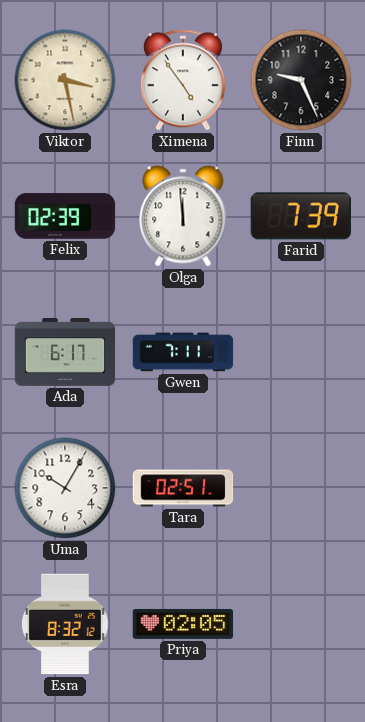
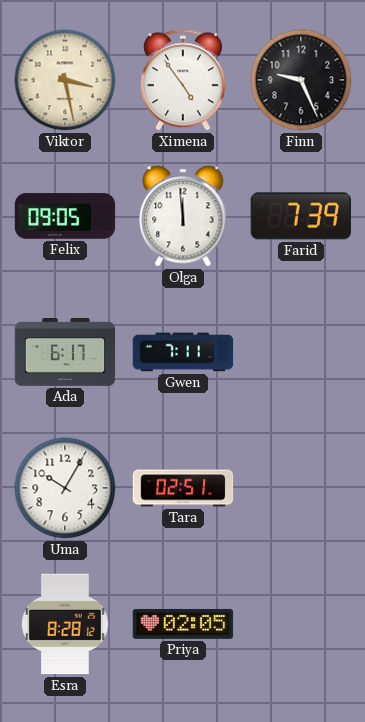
Felix: 02:39 -> 09:05
Esra: 8:32 -> 8:28
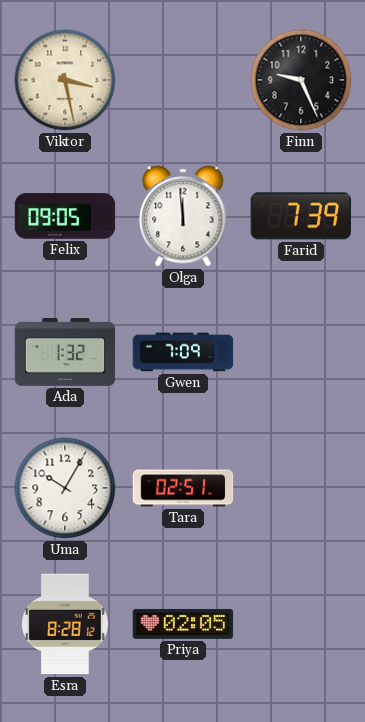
Ximena: 4:54 -> none
Ada: 6:17 -> 1:32
Gwen: 7:11 -> 7:09
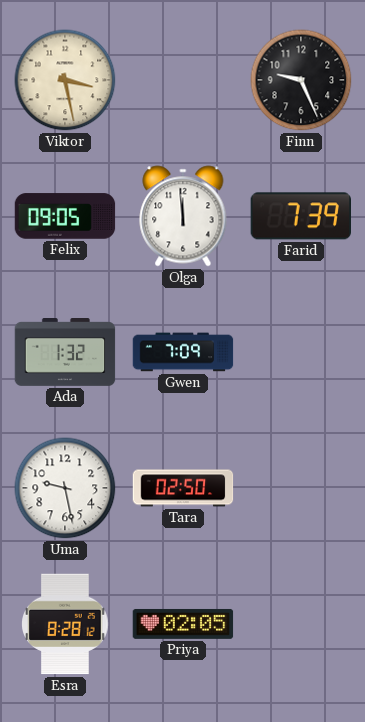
Uma: 10:05 -> 9:28
Tara: 02:51 -> 02:50
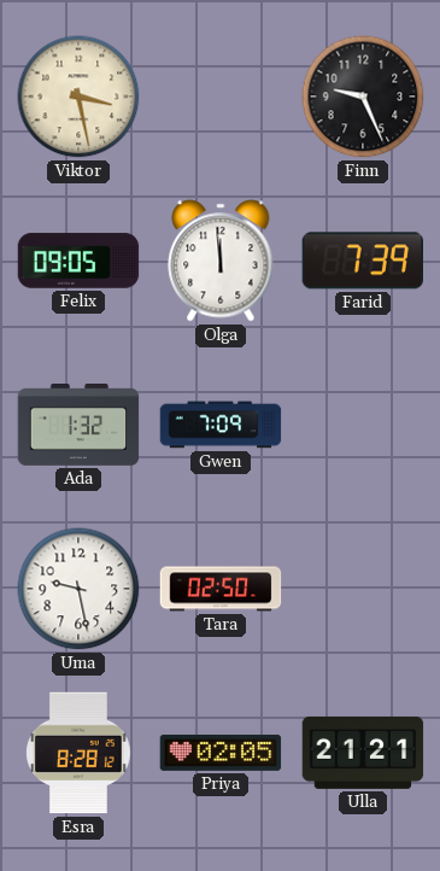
Ulla: none -> 21:21
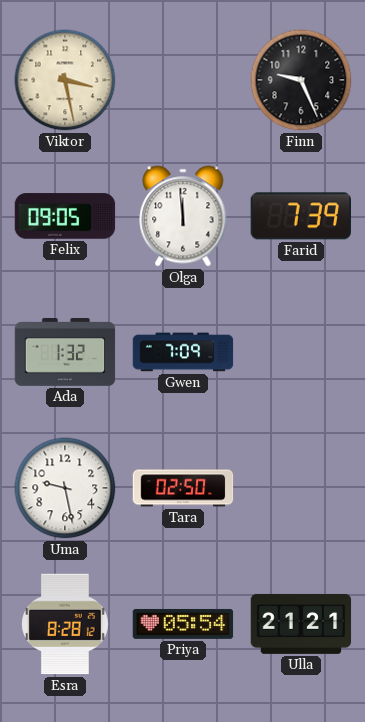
Priya: 02:05 -> 05:54
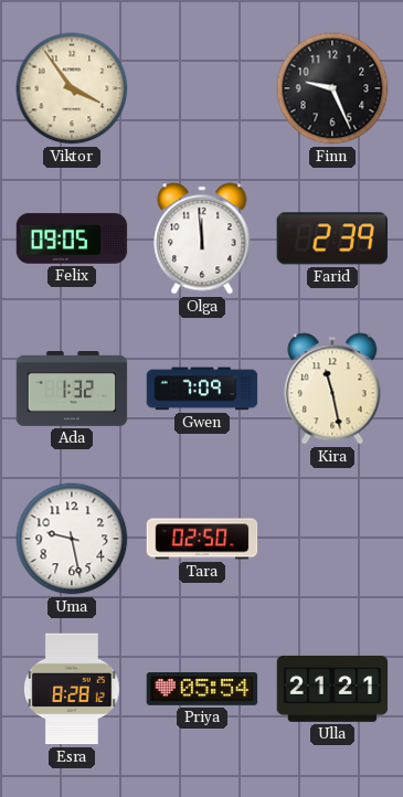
Viktor: 3:28 -> 3:54
Farid: 7:39 -> 2:39
Kira: none -> 11:28
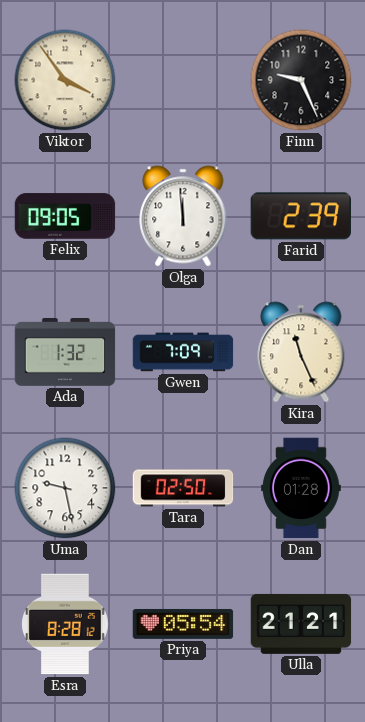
Kira: 11:28 -> 11:26
Dan: none -> 01:28
